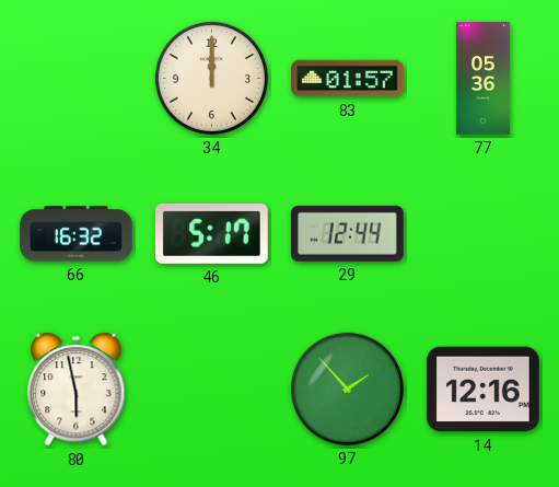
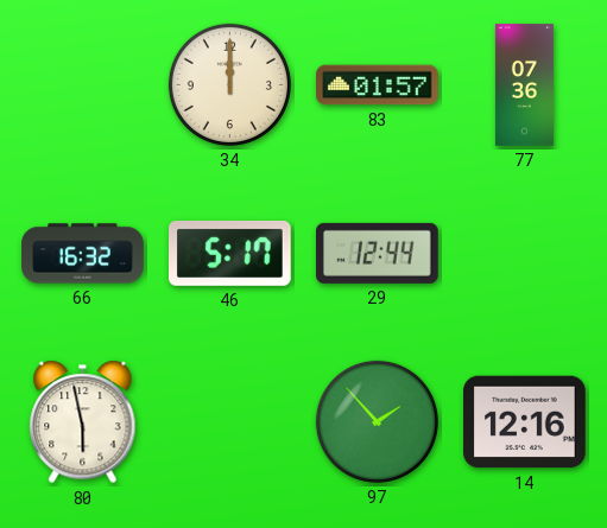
77: 05:36 -> 07:36
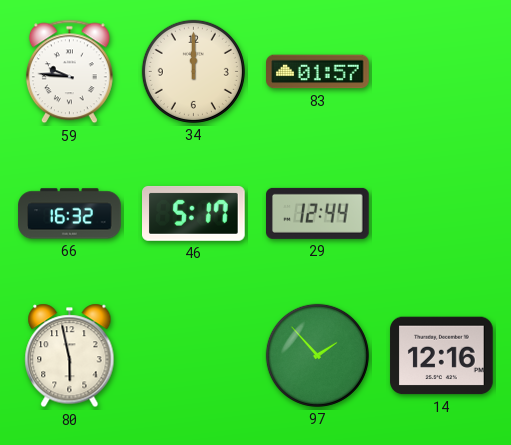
59: none -> 9:46
77: 07:36 -> none
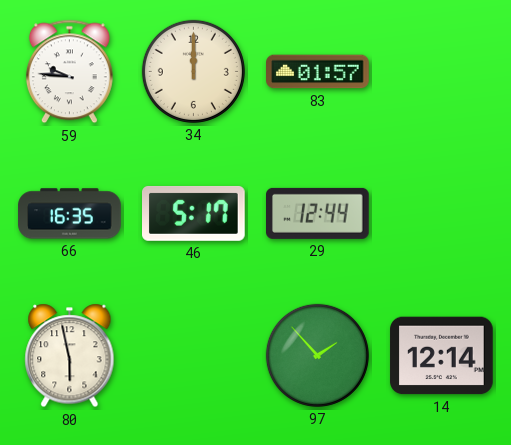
66: 16:32 -> 16:35
14: 12:16 -> 12:14
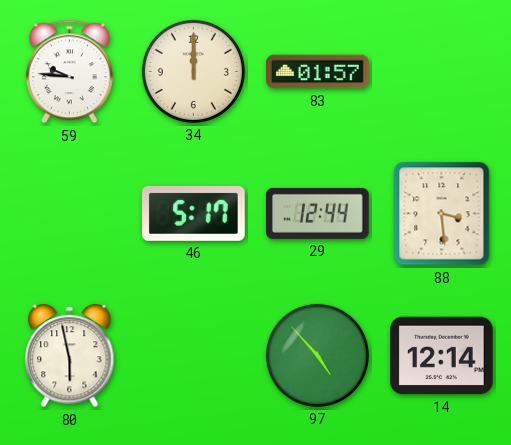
66: 16:35 -> none
88: none -> 3:29
97: 1:53 -> 4:53
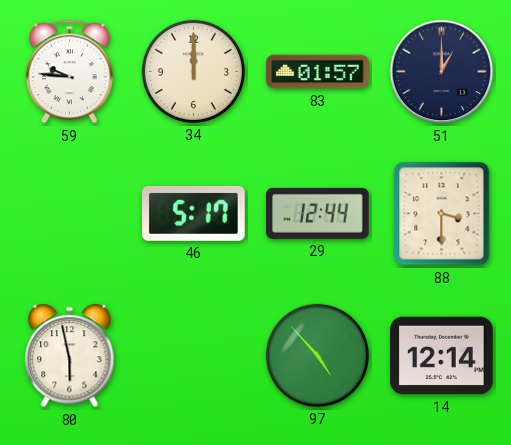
51: none -> 1:00
88: 3:29 -> 3:30
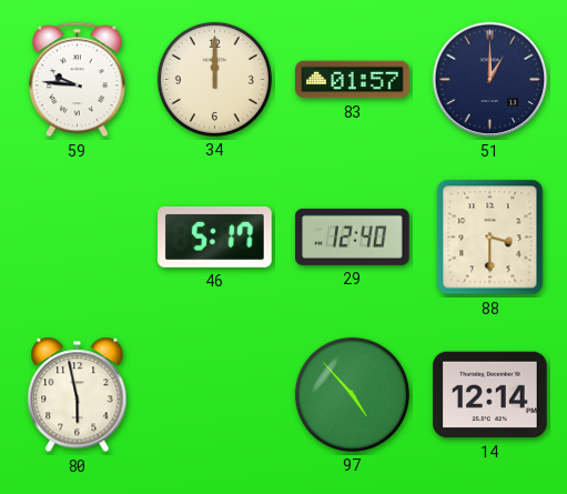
29: 12:44 -> 12:40
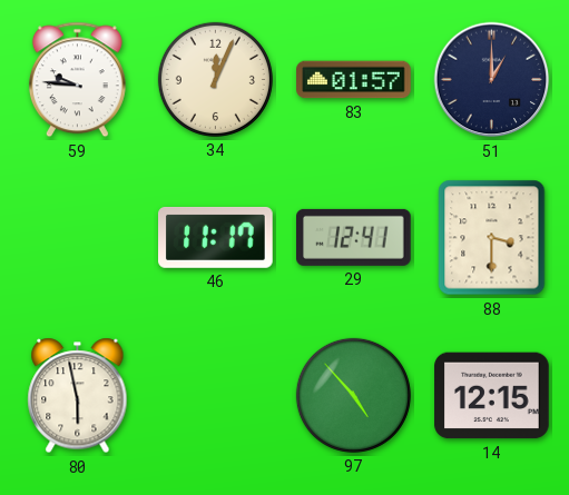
34: 12:00 -> 12:04
46: 5:17 -> 11:17
29: 12:40 -> 12:41
14: 12:14 -> 12:15
